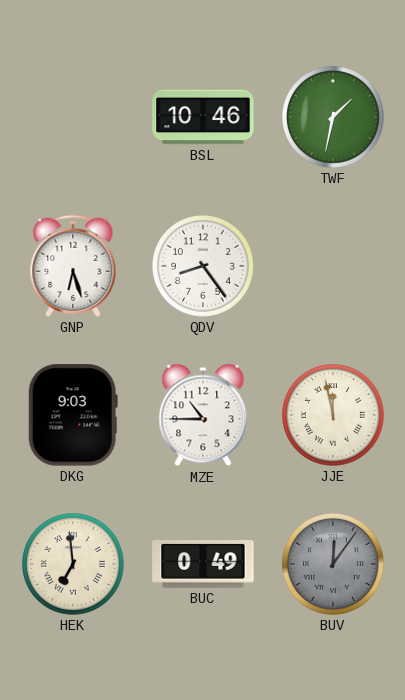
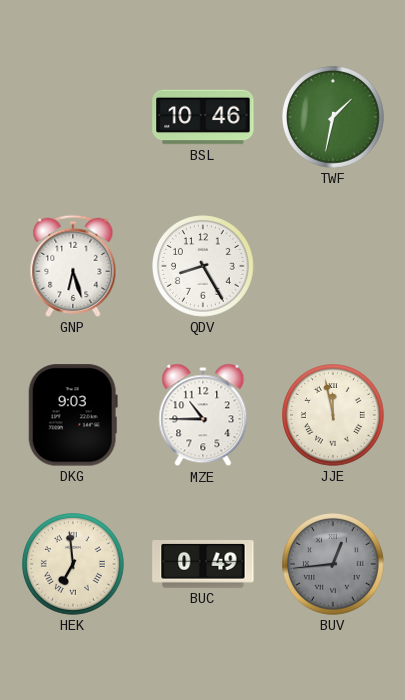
QDV: 8:24 -> 8:25
BUV: 12:06 -> 12:44
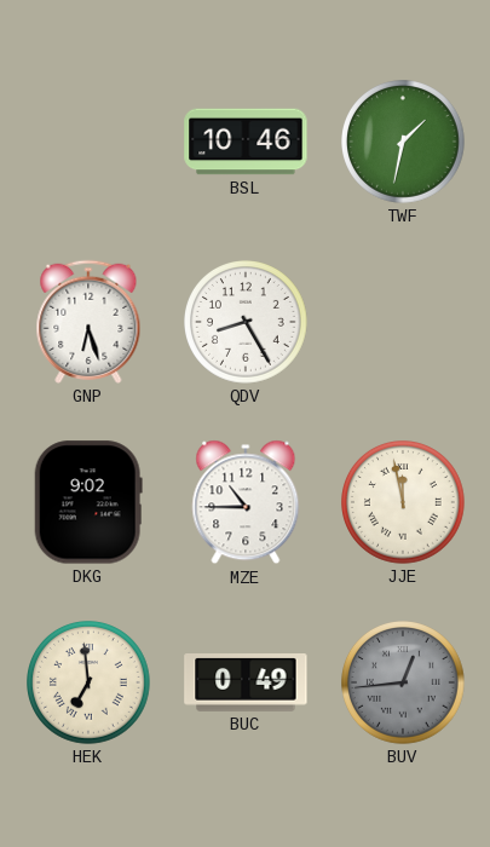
DKG: 9:03 -> 9:02
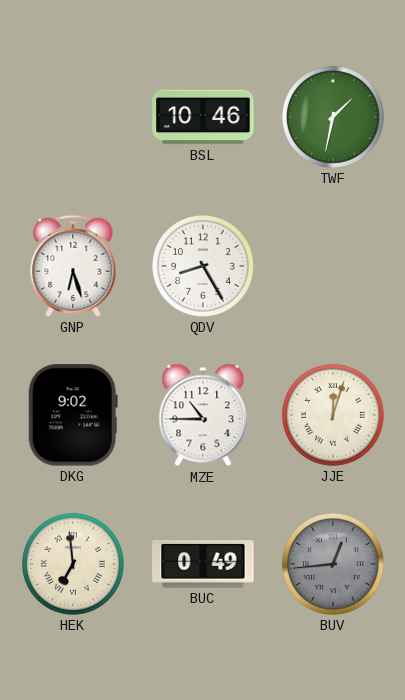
JJE: 11:58 -> 12:03
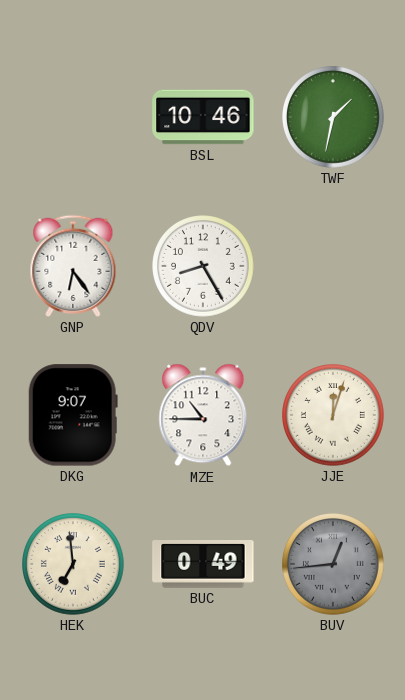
GNP: 6:27 -> 6:24
DKG: 9:02 -> 9:07
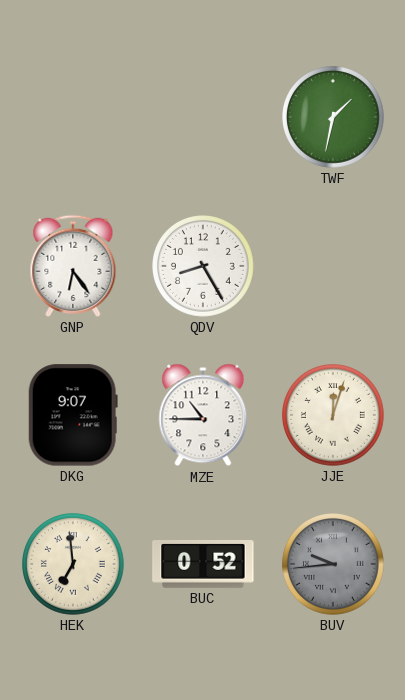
BSL: 10:46 -> none
BUC: 0:49 -> 0:52
BUV: 12:44 -> 9:44
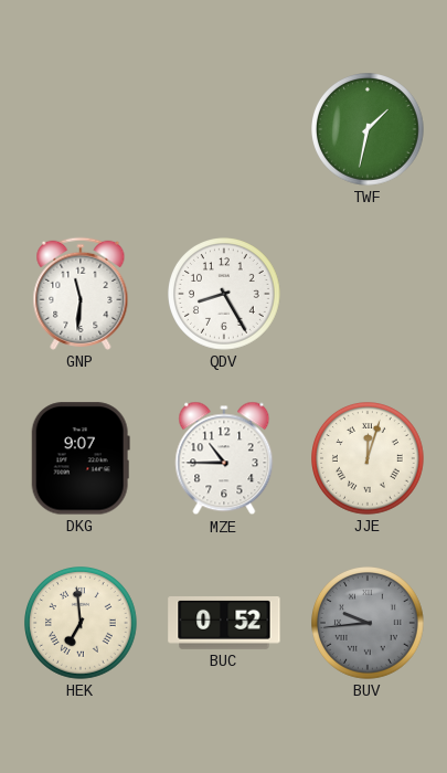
GNP: 6:24 -> 11:31
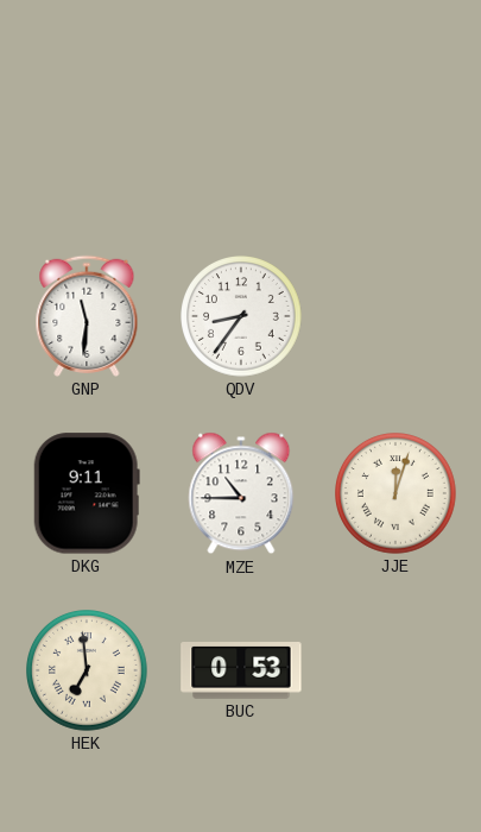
TWF: 1:32 -> none
QDV: 8:25 -> 8:36
DKG: 9:07 -> 9:11
BUC: 0:52 -> 0:53
BUV: 9:44 -> none
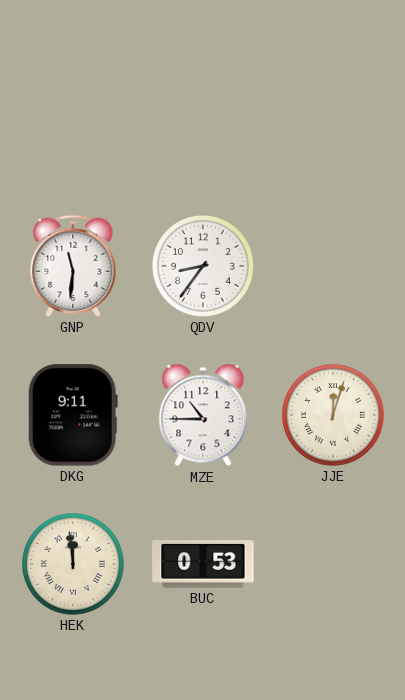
HEK: 6:59 -> 11:59
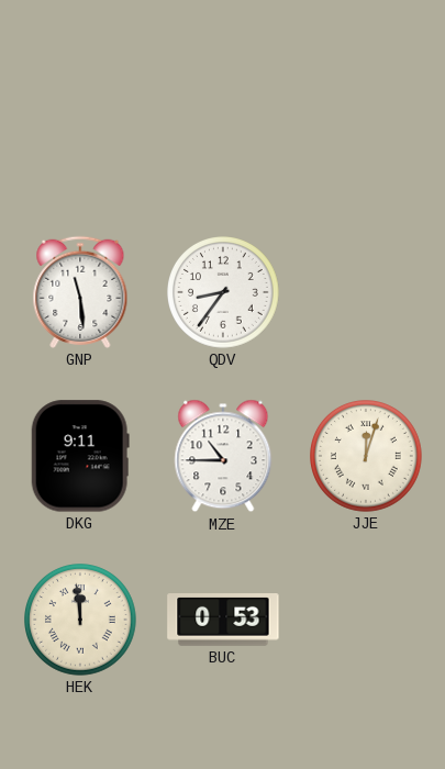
GNP: 11:31 -> 11:29
